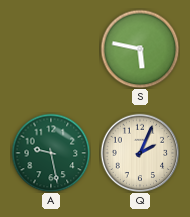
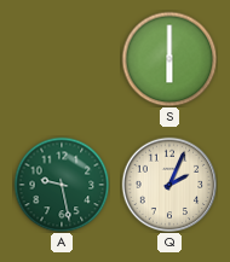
S: 5:47 -> 6:00
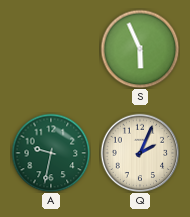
S: 6:00 -> 5:56
A: 9:28 -> 9:32
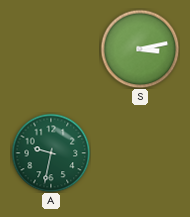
S: 5:56 -> 3:13
Q: 2:04 -> none
